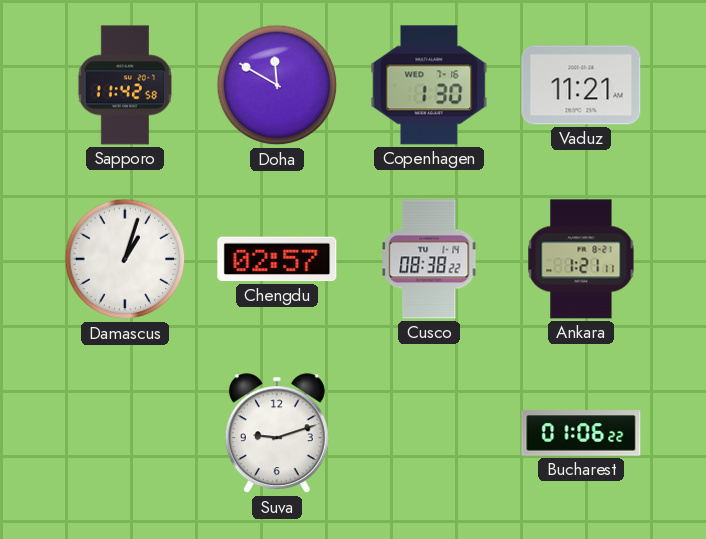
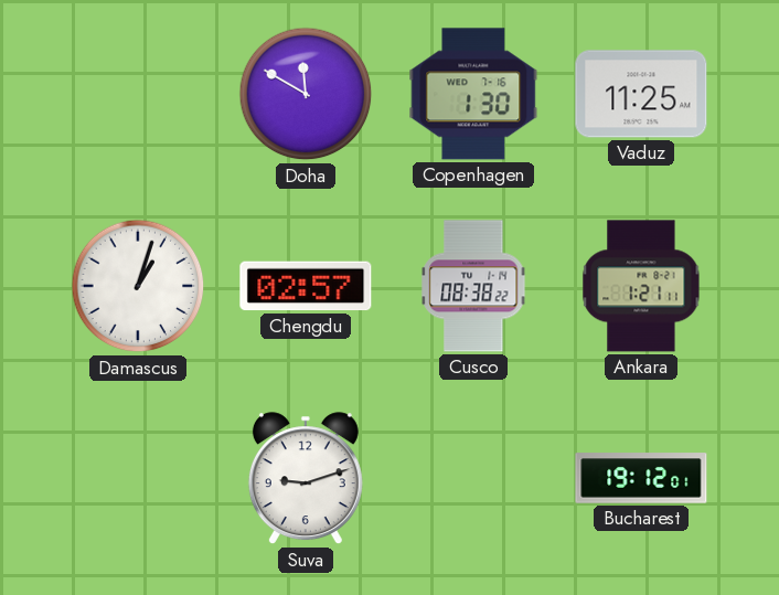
Sapporo: 11:42 -> none
Vaduz: 11:21 -> 11:25
Bucharest: 01:06 -> 19:12
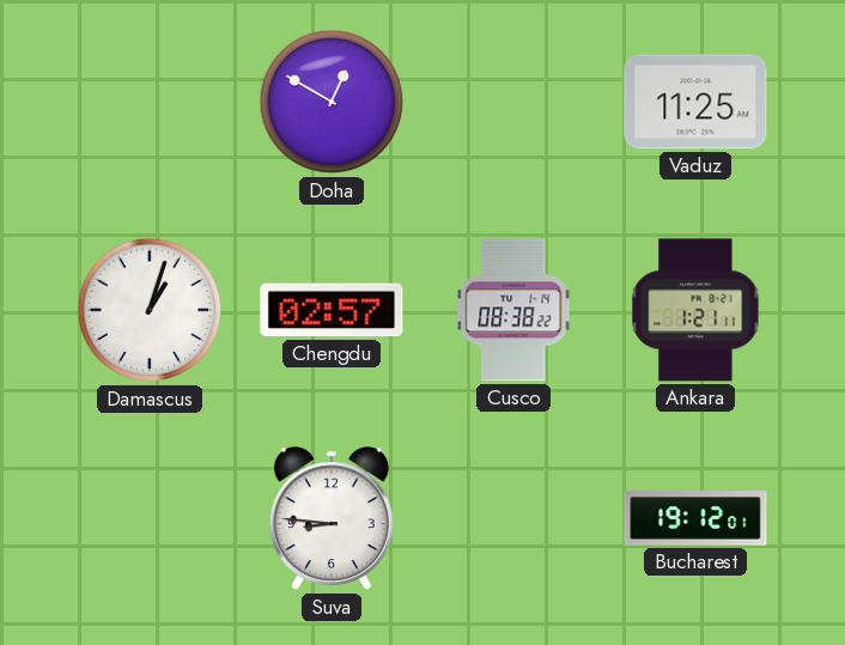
Doha: 11:50 -> 12:50
Copenhagen: 1:30 -> none
Suva: 9:12 -> 8:46
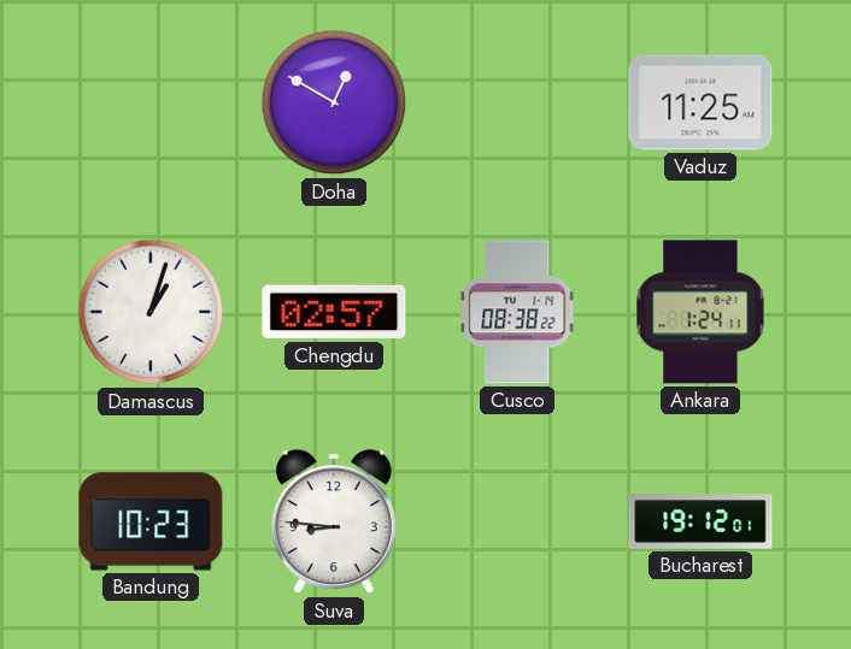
Ankara: 1:21 -> 1:24
Bandung: none -> 10:23
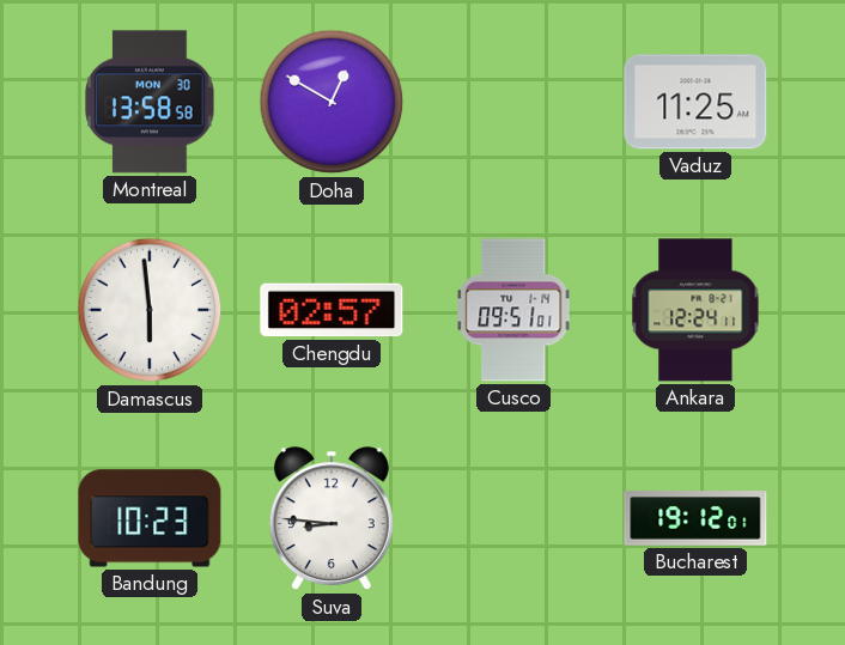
Montreal: none -> 13:58
Damascus: 1:03 -> 5:59
Cusco: 08:38 -> 09:51
Ankara: 1:24 -> 12:24
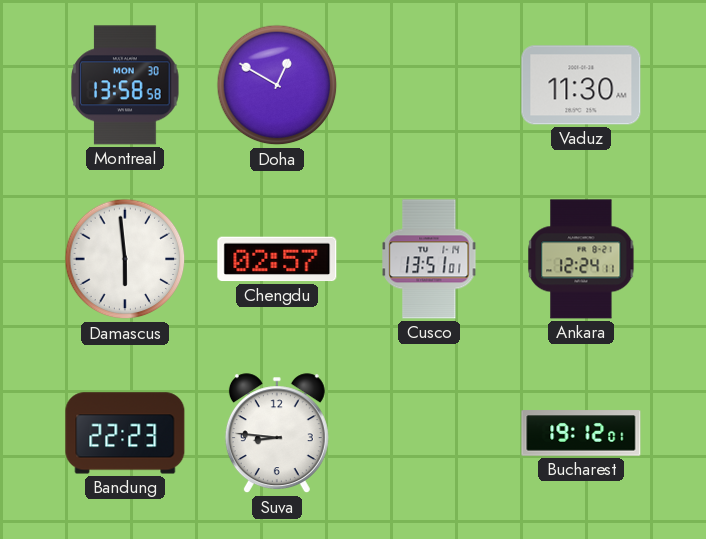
Vaduz: 11:25 -> 11:30
Cusco: 09:51 -> 13:51
Bandung: 10:23 -> 22:23
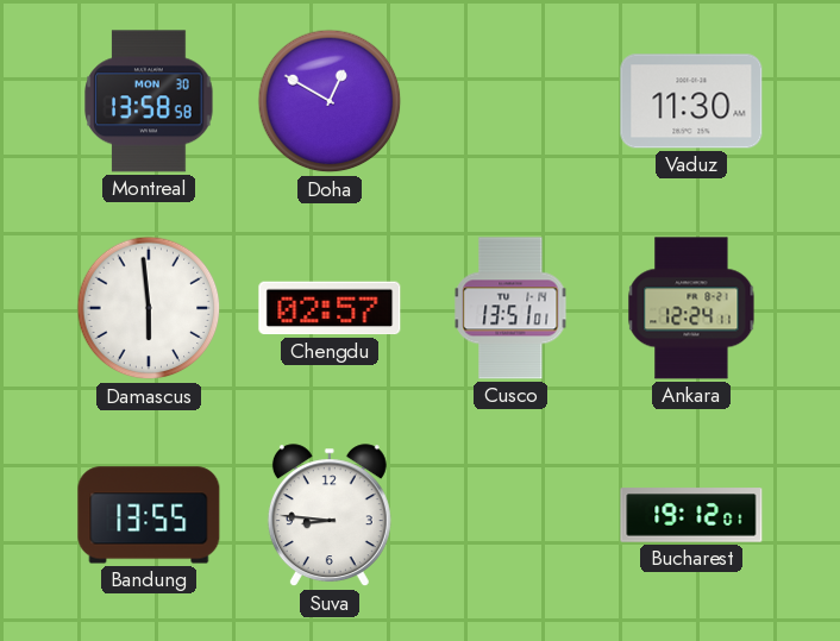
Bandung: 22:23 -> 13:55
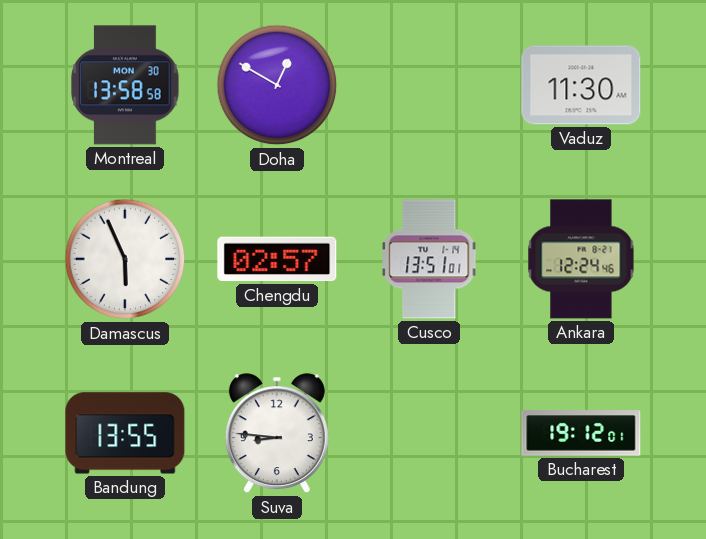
Damascus: 5:59 -> 5:56
Ankara: 12:24:11 -> 12:24:46
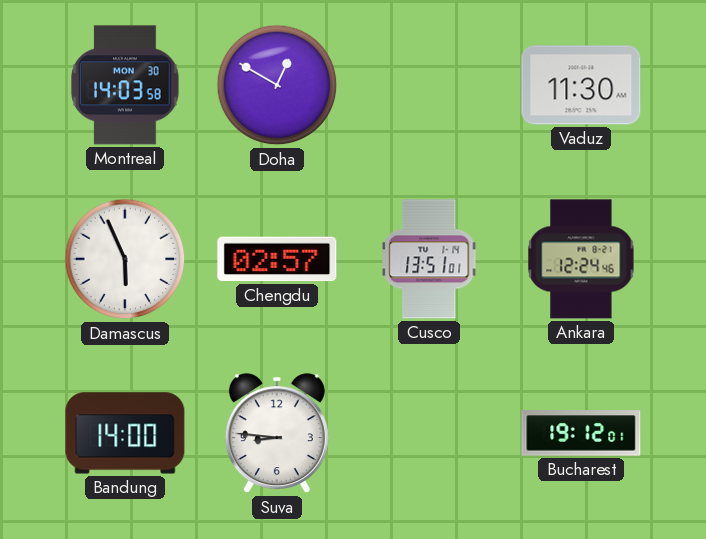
Montreal: 13:58 -> 14:03
Bandung: 13:55 -> 14:00
